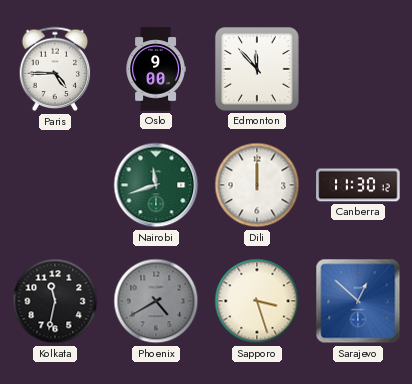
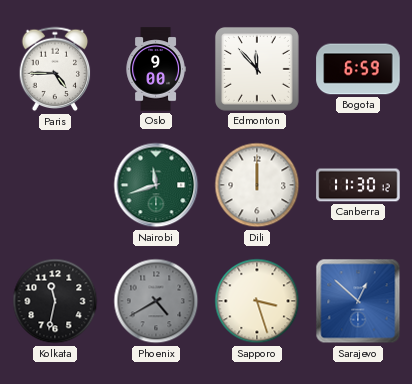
Bogota: none -> 6:59
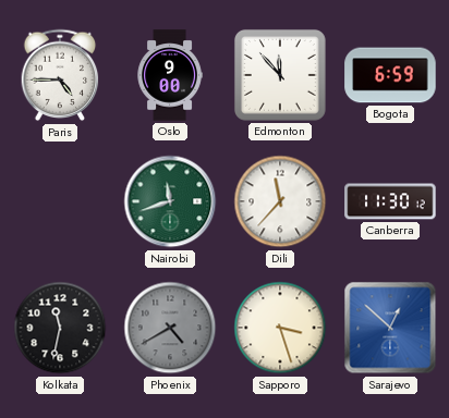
Dili: 12:00 -> 11:37
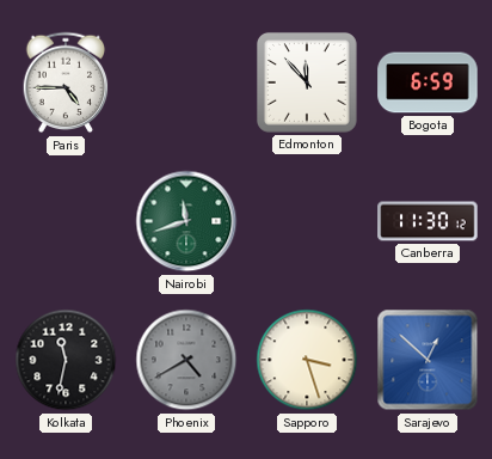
Oslo: 9:00 -> none
Dili: 11:37 -> none
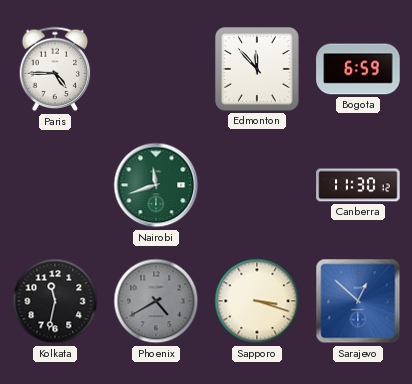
Sapporo: 3:27 -> 3:18
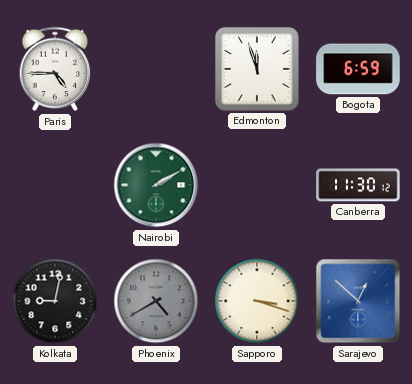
Edmonton: 11:53 -> 11:57
Nairobi: 11:42 -> 2:10
Kolkata: 11:32 -> 9:02
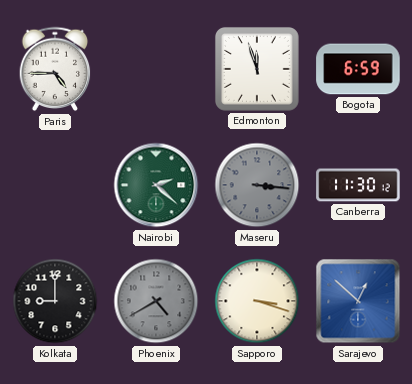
Nairobi: 2:10 -> 2:22
Maseru: none -> 3:16
Kolkata: 9:02 -> 9:00
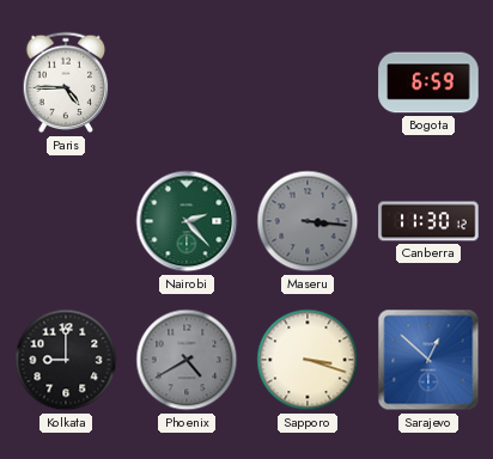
Edmonton: 11:57 -> none
Nairobi: 2:22 -> 2:23
